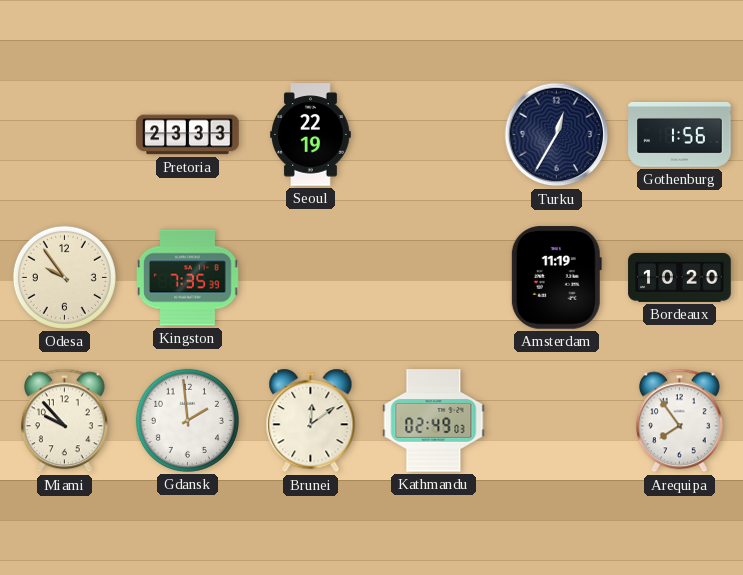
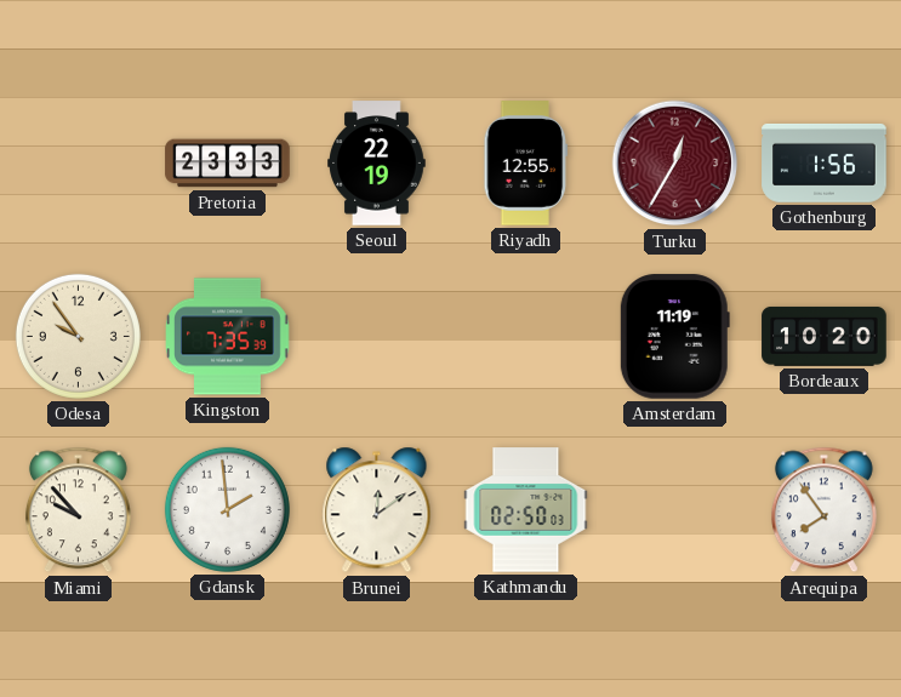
Riyadh: none -> 12:55
Turku dial: navy -> burgundy
Kathmandu: 02:49 -> 02:50
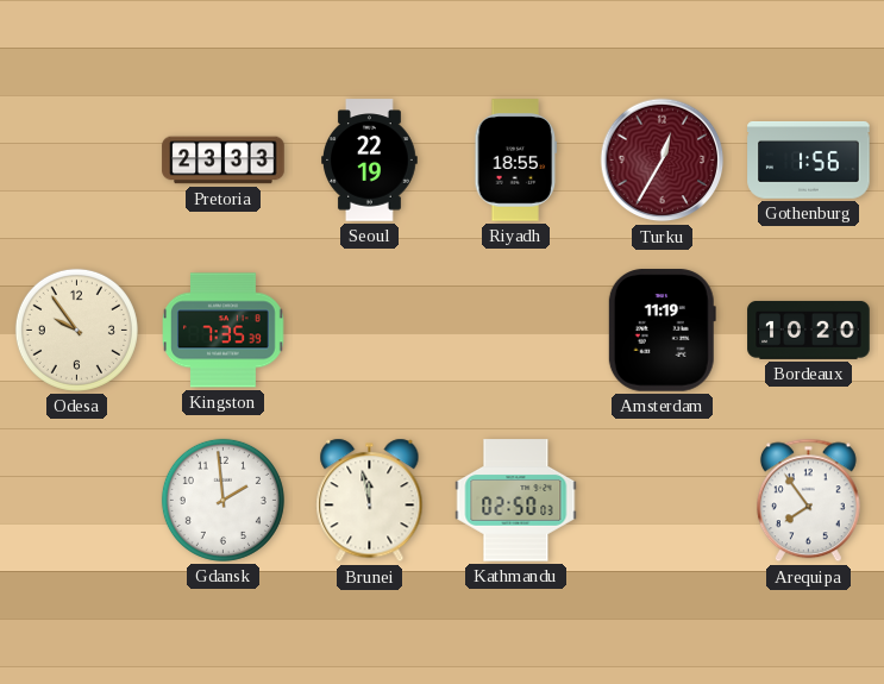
Riyadh: 12:55 -> 18:55
Miami: 9:53 -> none
Brunei: 12:09 -> 11:58
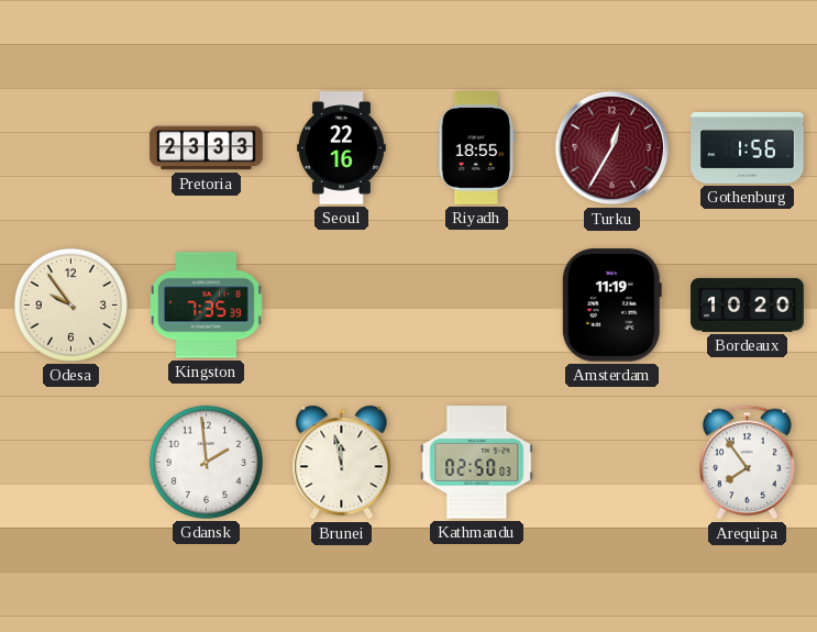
Seoul: 22:19 -> 22:16
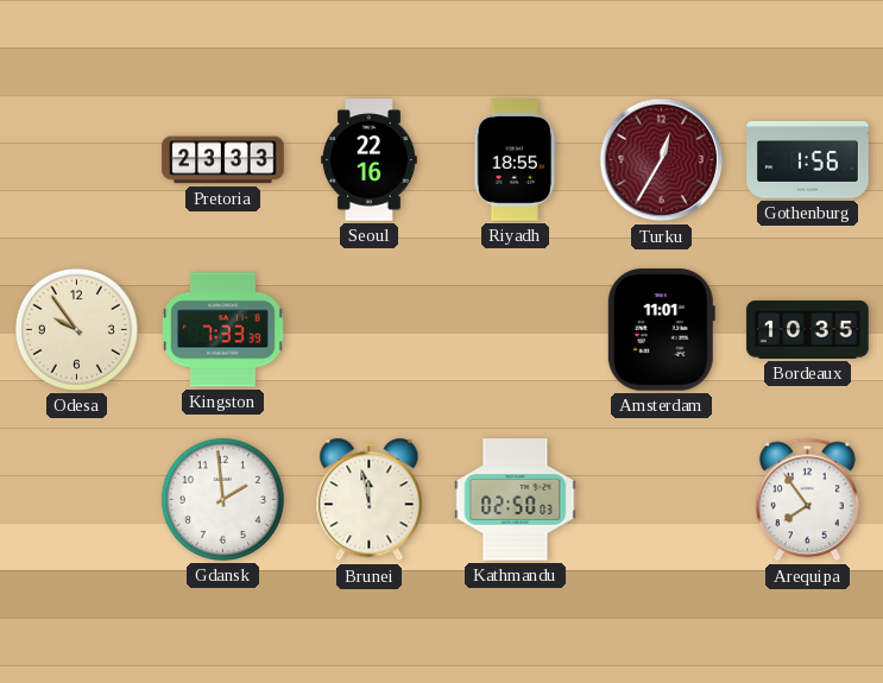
Kingston: 7:35 -> 7:33
Amsterdam: 11:19 -> 11:01
Bordeaux: 10:20 -> 10:35
